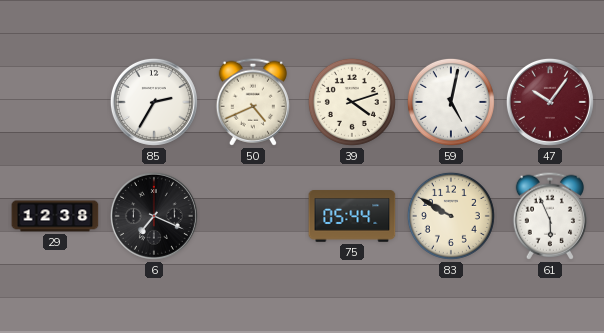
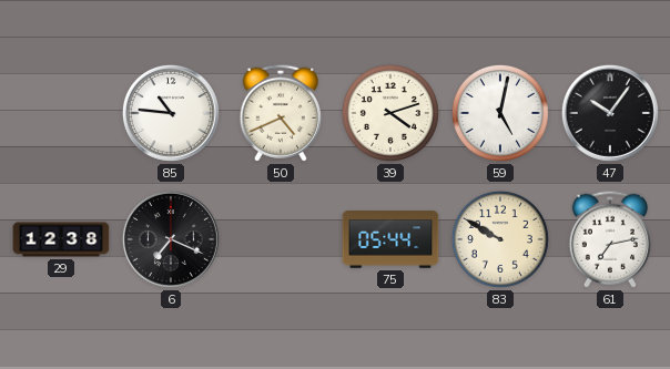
85: 2:35 -> 10:46
47 dial: burgundy -> black
61: 5:56 -> 7:13
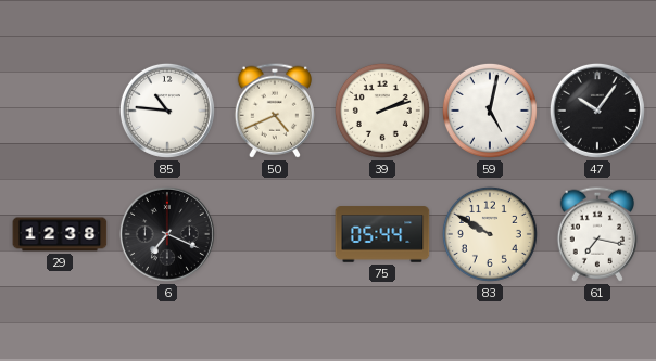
39: 4:12 -> 2:12
61: 7:13 -> 7:17
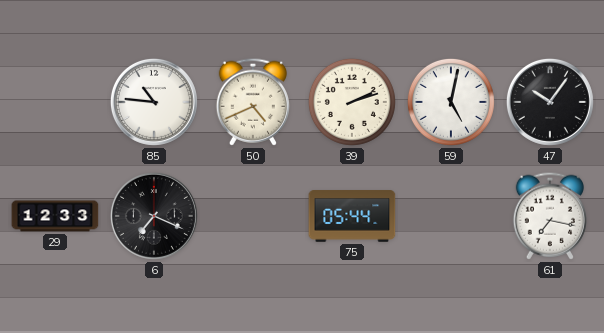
29: 12:38 -> 12:33
83: 9:50 -> none
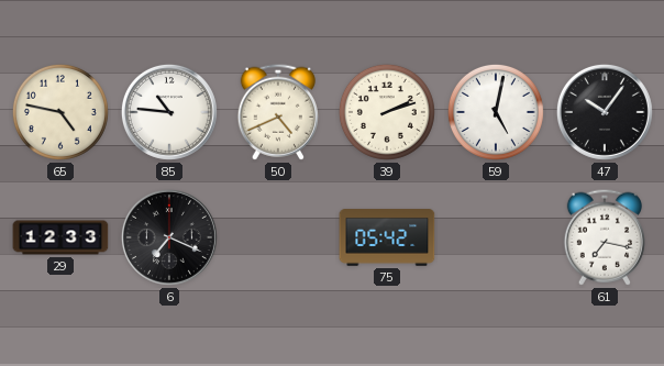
65: none -> 4:47
75: 05:44 -> 05:42
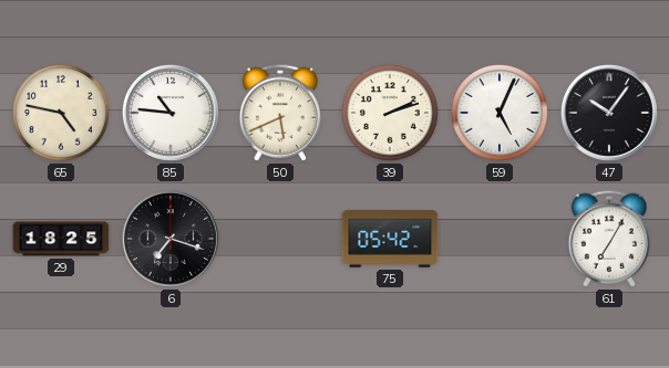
50: 4:41 -> 5:41
59: 5:02 -> 5:04
29: 12:33 -> 18:25
6: 7:19 -> 7:18
61: 7:17 -> 7:05
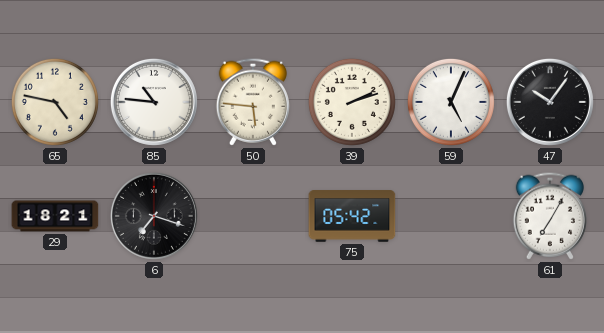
50: 5:41 -> 5:46
29: 18:25 -> 18:21
